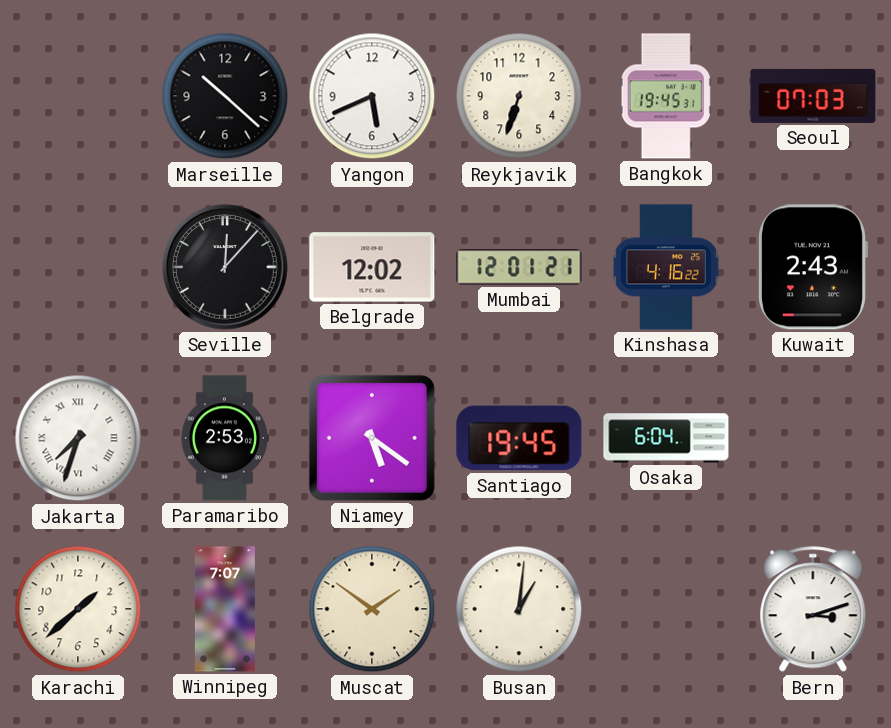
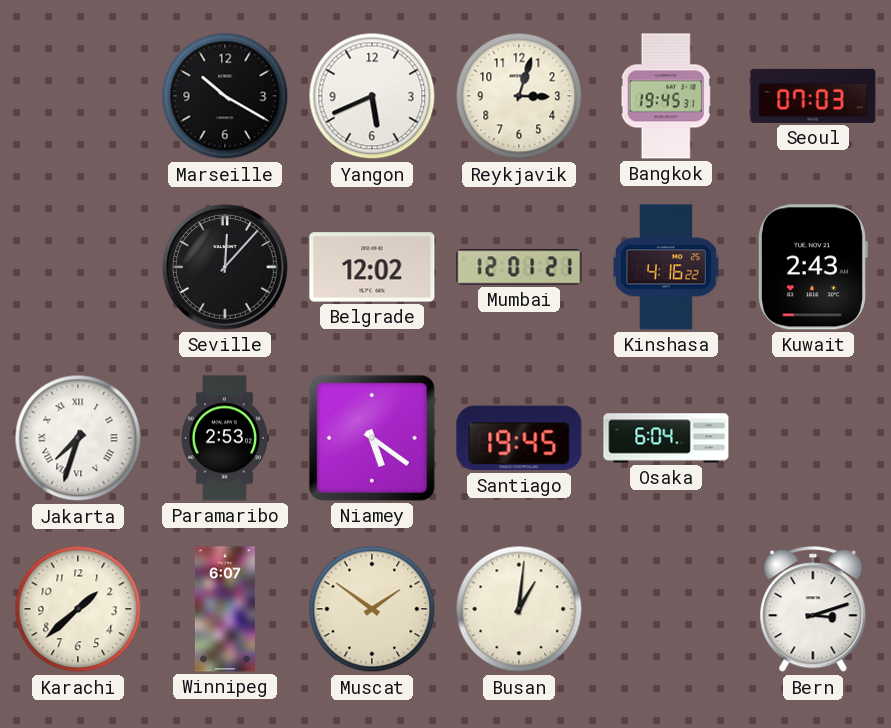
Marseille: 10:22 -> 10:20
Reykjavik: 6:33 -> 3:03
Winnipeg: 7:07 -> 6:07
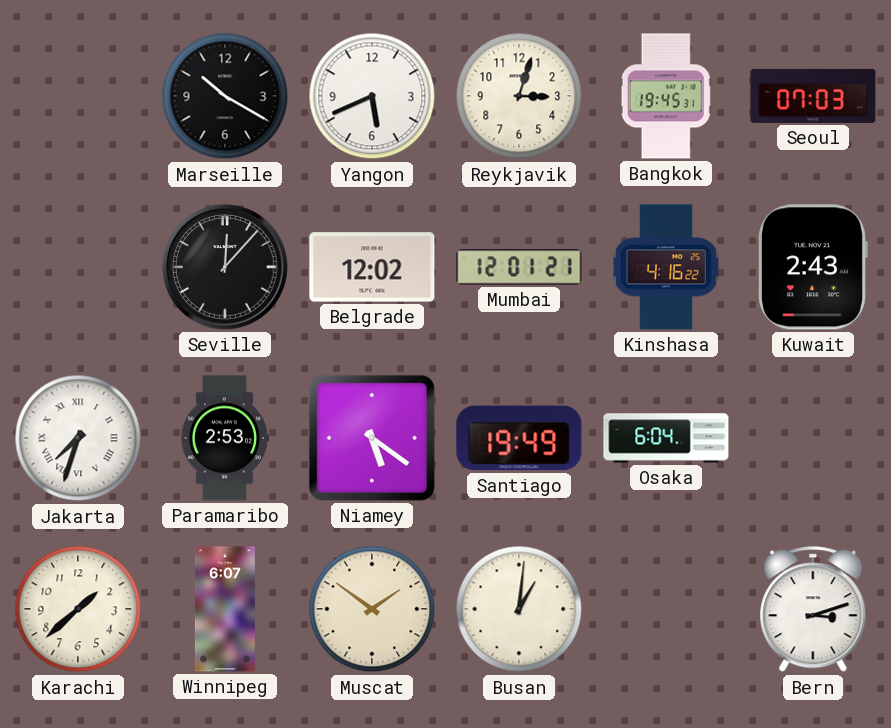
Santiago: 19:45 -> 19:49
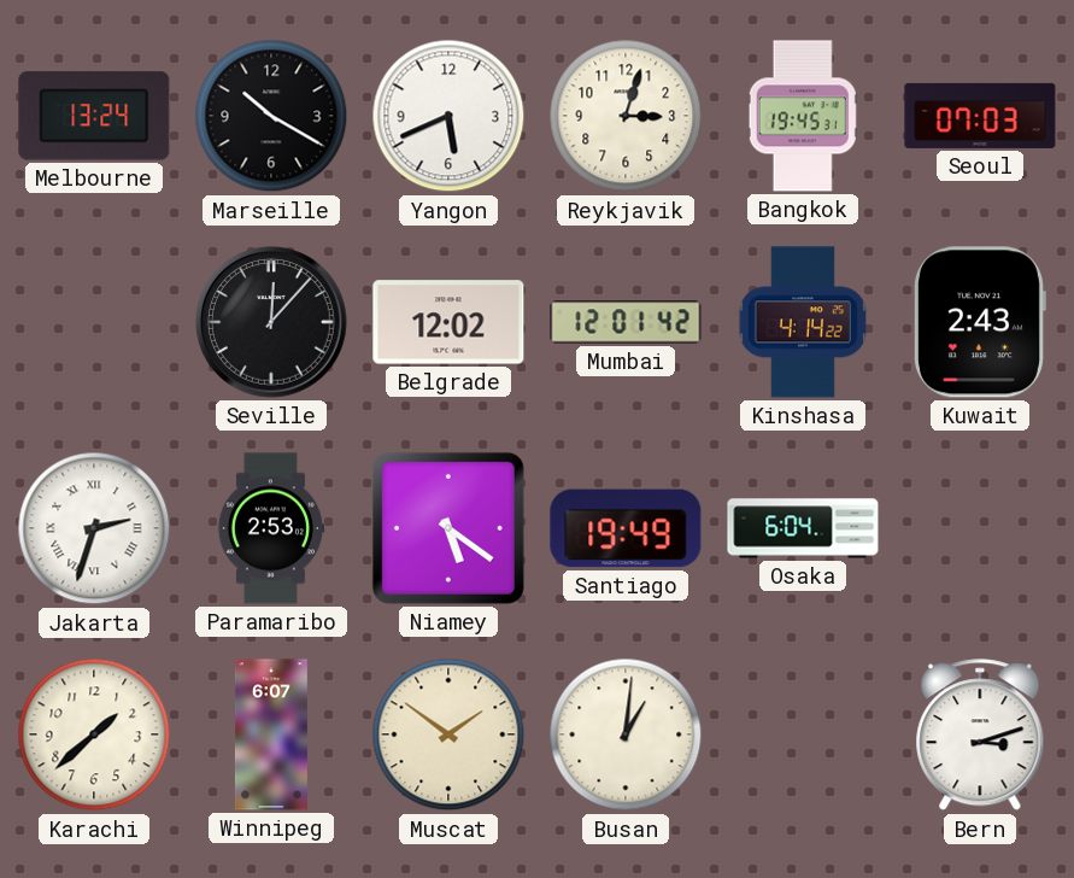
Melbourne: none -> 13:24
Mumbai: 12:01:21 -> 12:01:42
Kinshasa: 4:16 -> 4:14
Jakarta: 7:33 -> 2:33
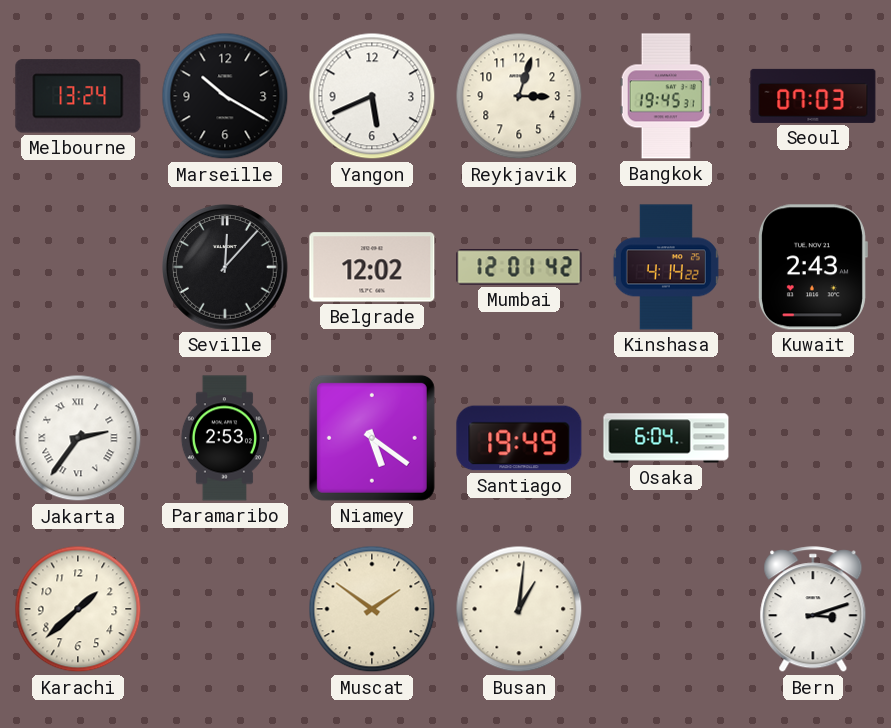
Jakarta: 2:33 -> 2:36
Winnipeg: 6:07 -> none
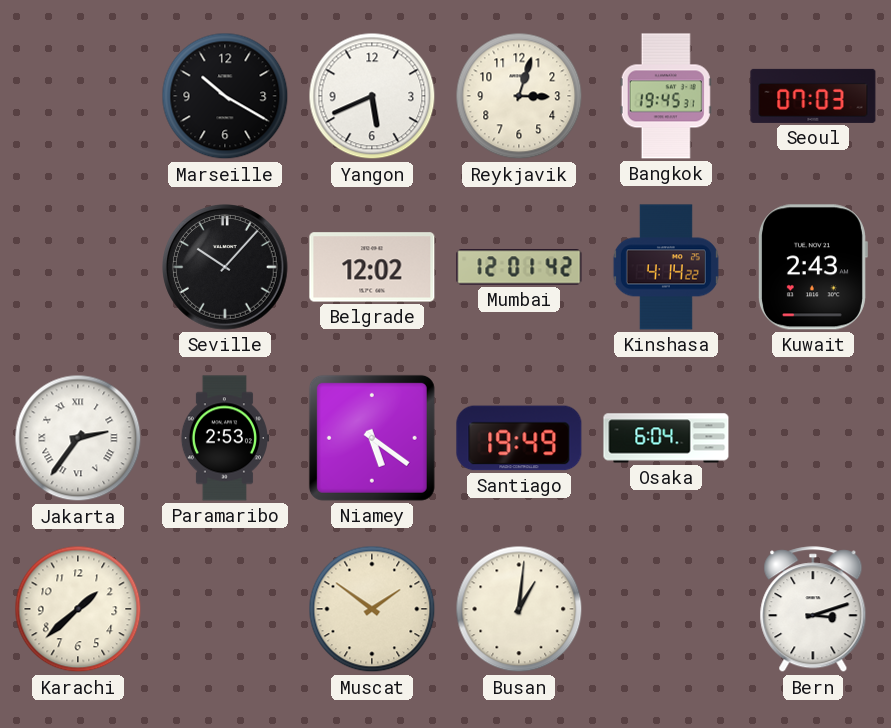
Melbourne: 13:24 -> none
Seville: 12:07 -> 10:07
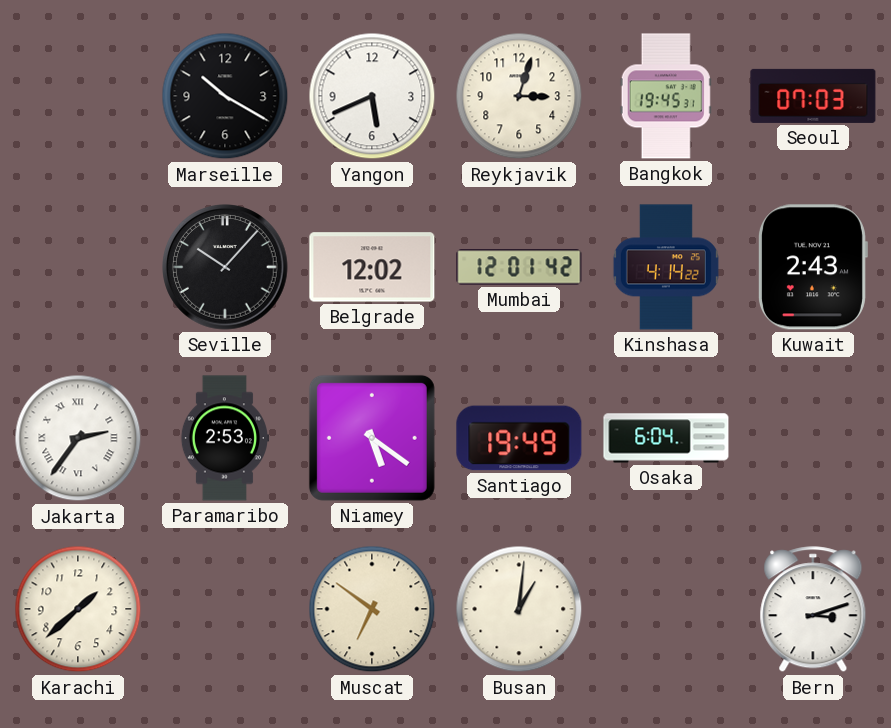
Muscat: 1:51 -> 6:51
